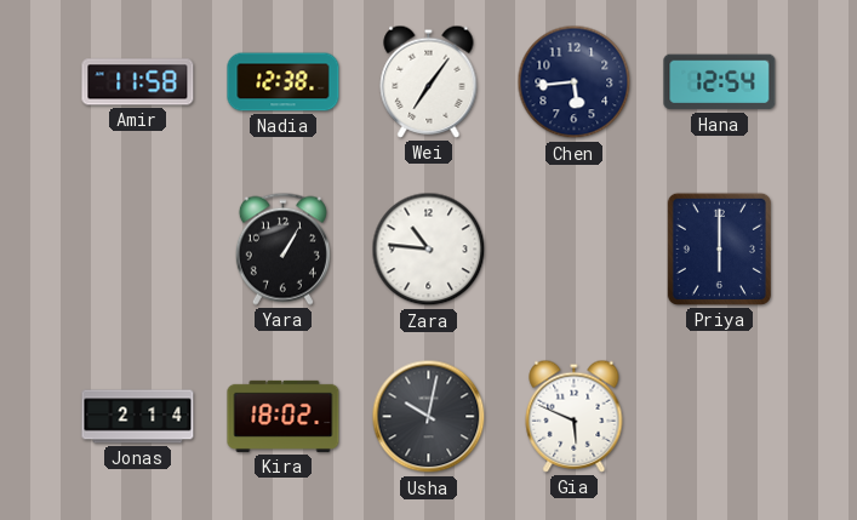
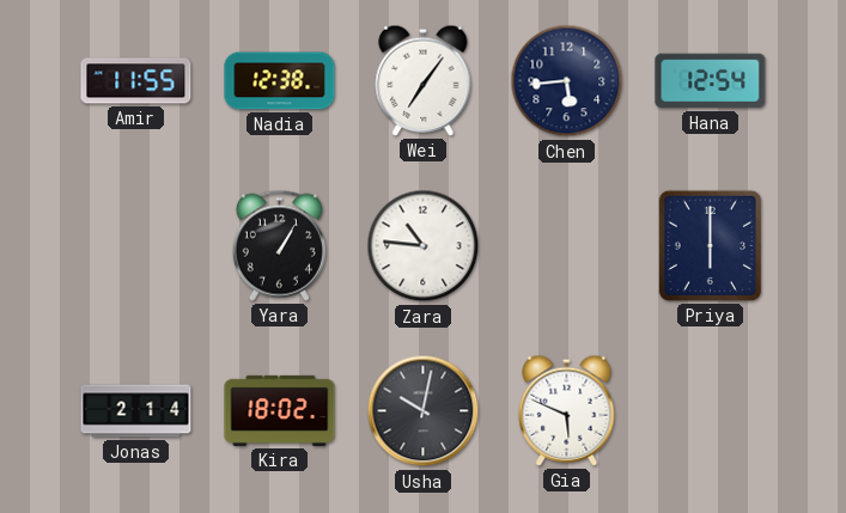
Amir: 11:58 -> 11:55
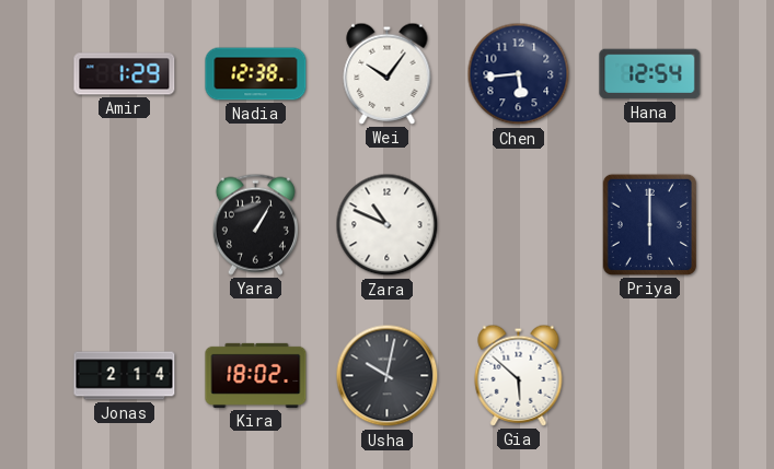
Amir: 11:55 -> 1:29
Wei: 7:06 -> 10:06
Zara: 10:46 -> 10:49
Gia: 5:49 -> 5:52
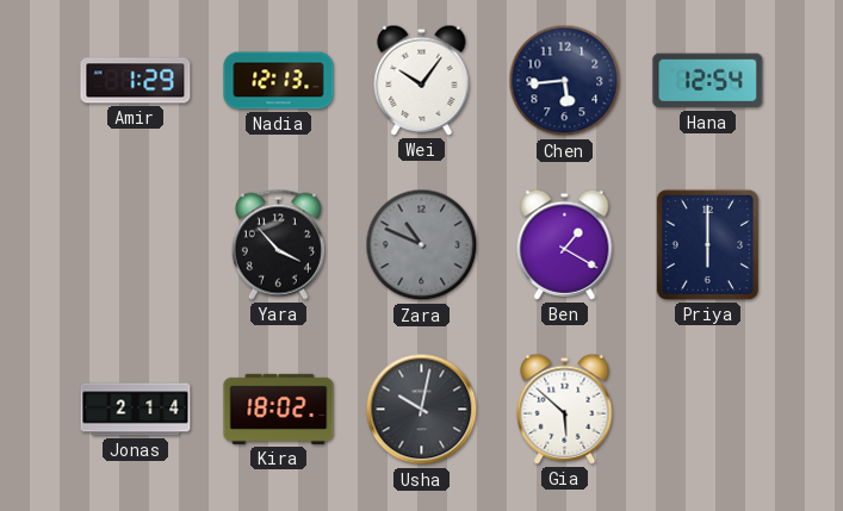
Nadia: 12:38 -> 12:13
Yara: 1:05 -> 3:53
Zara dial: white -> grey
Ben: none -> 1:20
